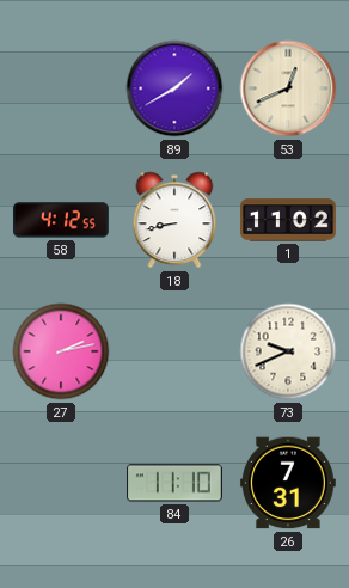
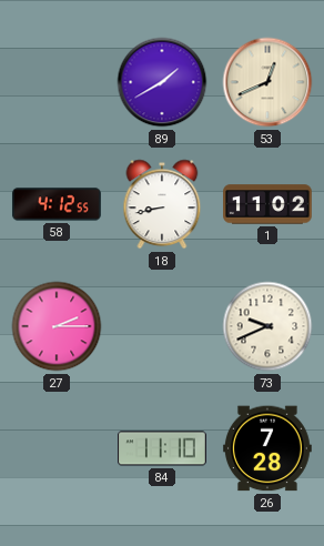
27: 2:13 -> 2:15
26: 7:31 -> 7:28
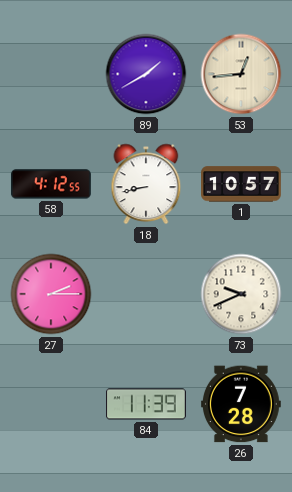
53: 12:41 -> 12:44
1: 11:02 -> 10:57
84: 11:10 -> 11:39
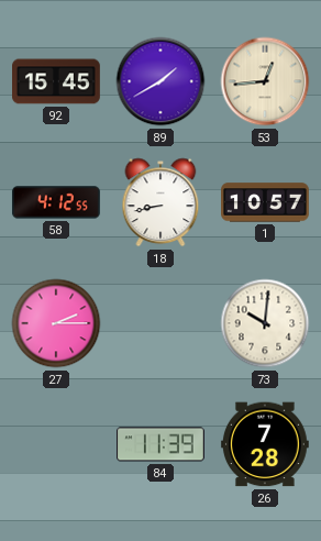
92: none -> 15:45
73: 9:41 -> 10:01
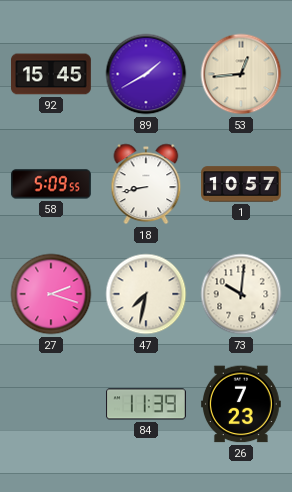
58: 4:12 -> 5:09
27: 2:15 -> 2:18
47: none -> 7:32
26: 7:28 -> 7:23
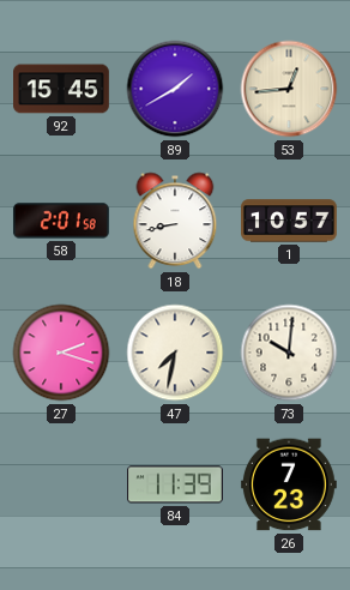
58: 5:09 -> 2:01
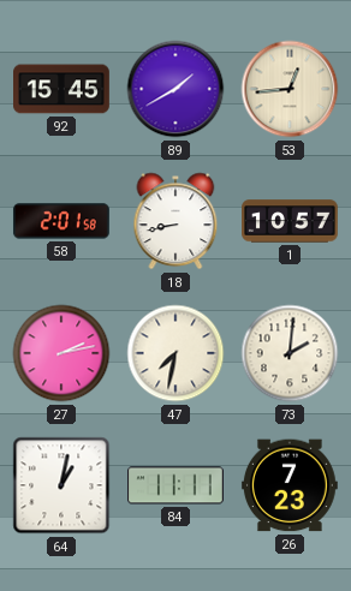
27: 2:18 -> 2:13
73: 10:01 -> 2:01
64: none -> 1:02
84: 11:39 -> 11:11
